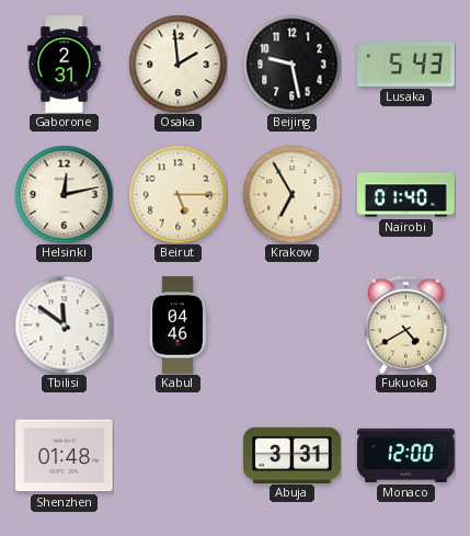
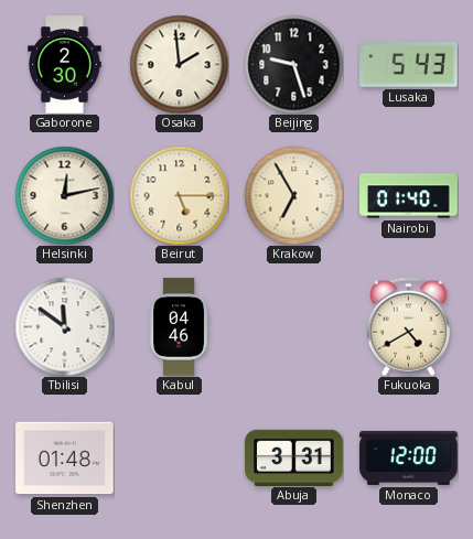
Gaborone: 2:31 -> 2:30
Beijing: 9:28 -> 9:27
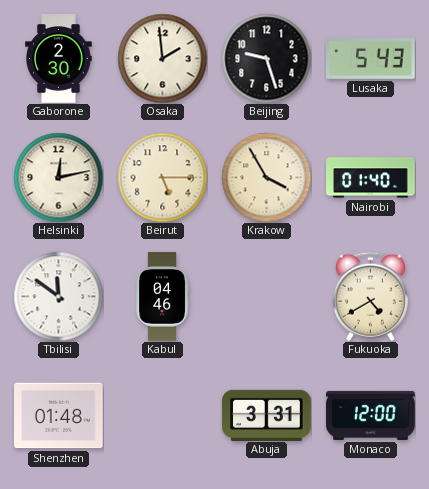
Krakow: 6:55 -> 3:55
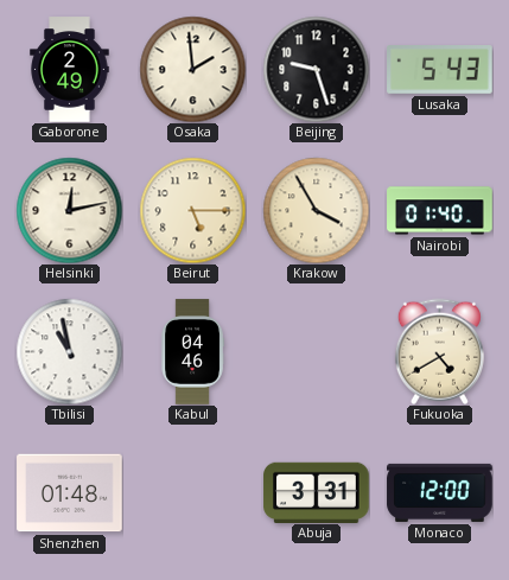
Gaborone: 2:30 -> 2:49
Tbilisi: 11:51 -> 10:58
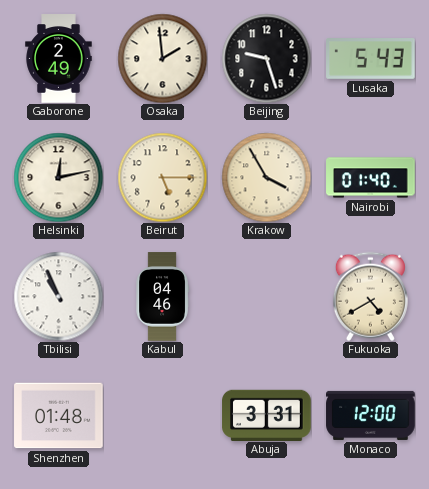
Tbilisi: 10:58 -> 10:56
